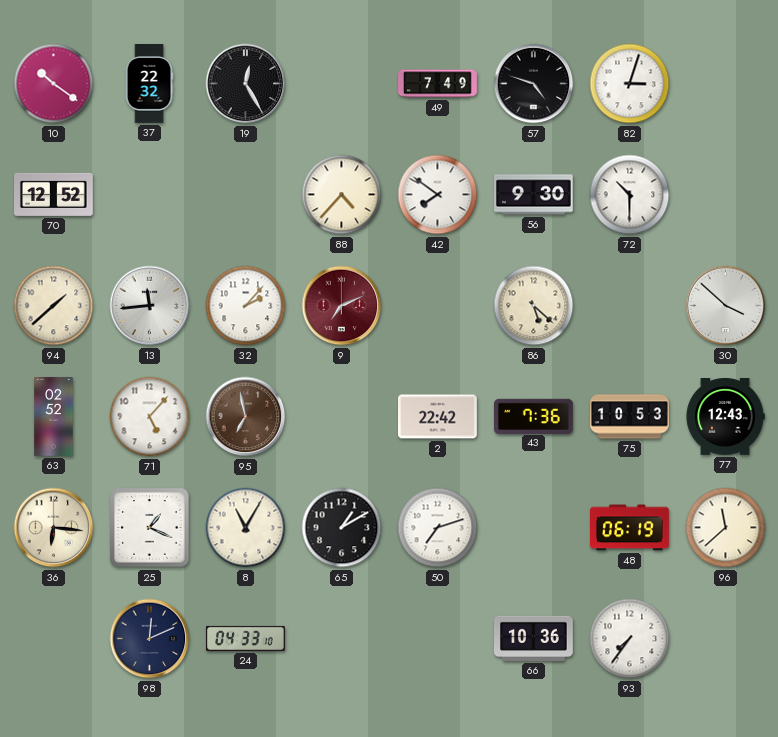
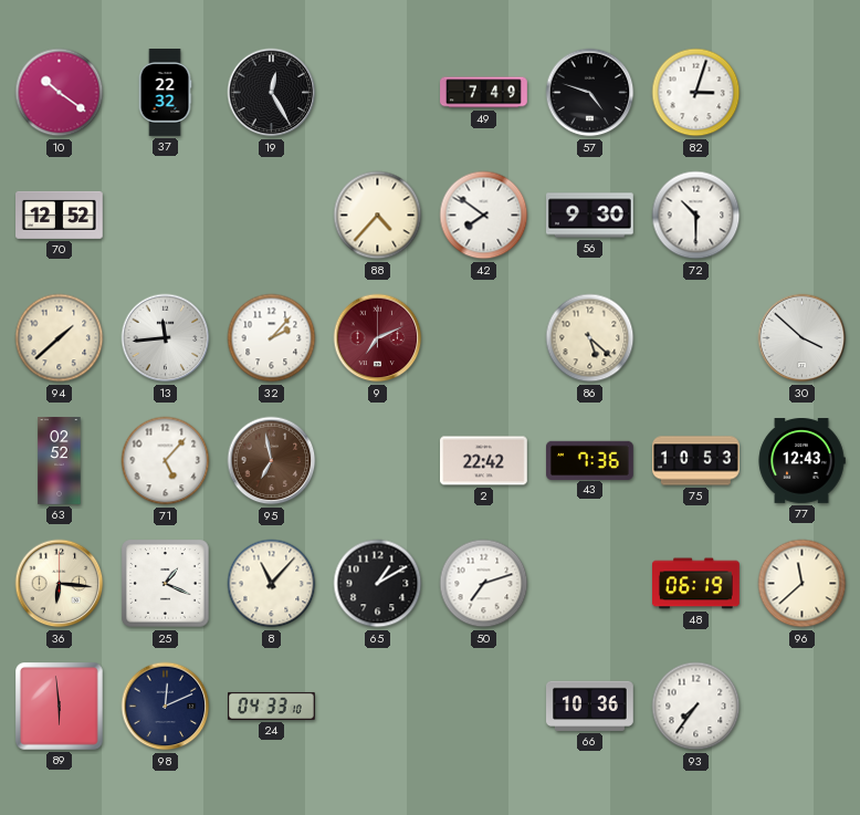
8: 11:05 -> 11:07
89: none -> 5:59
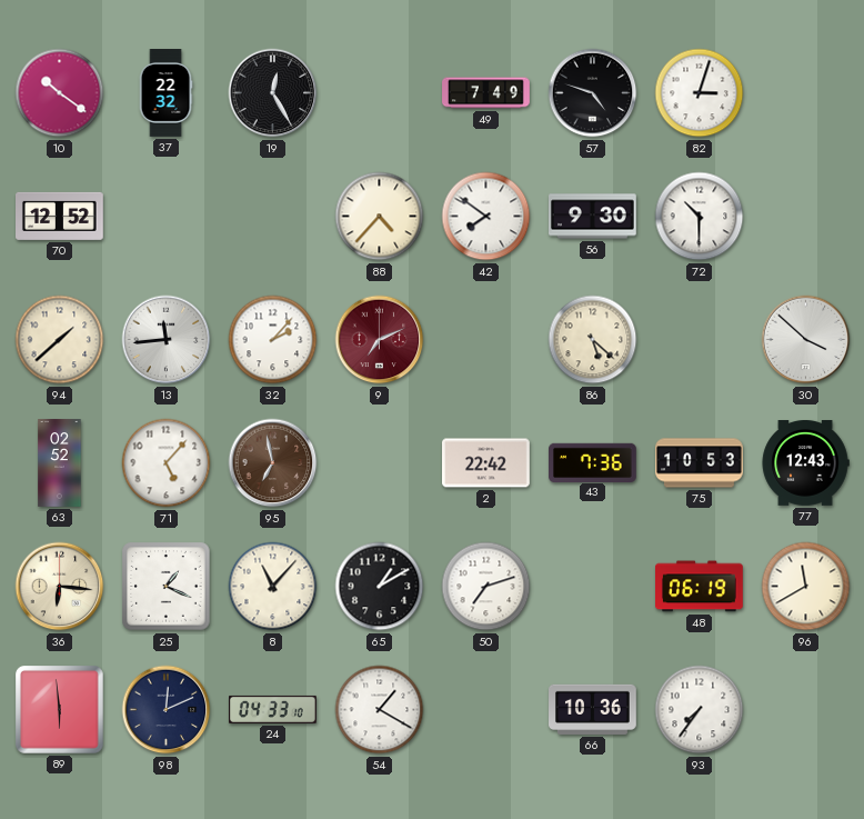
96: 11:38 -> 11:40
54: none -> 1:20
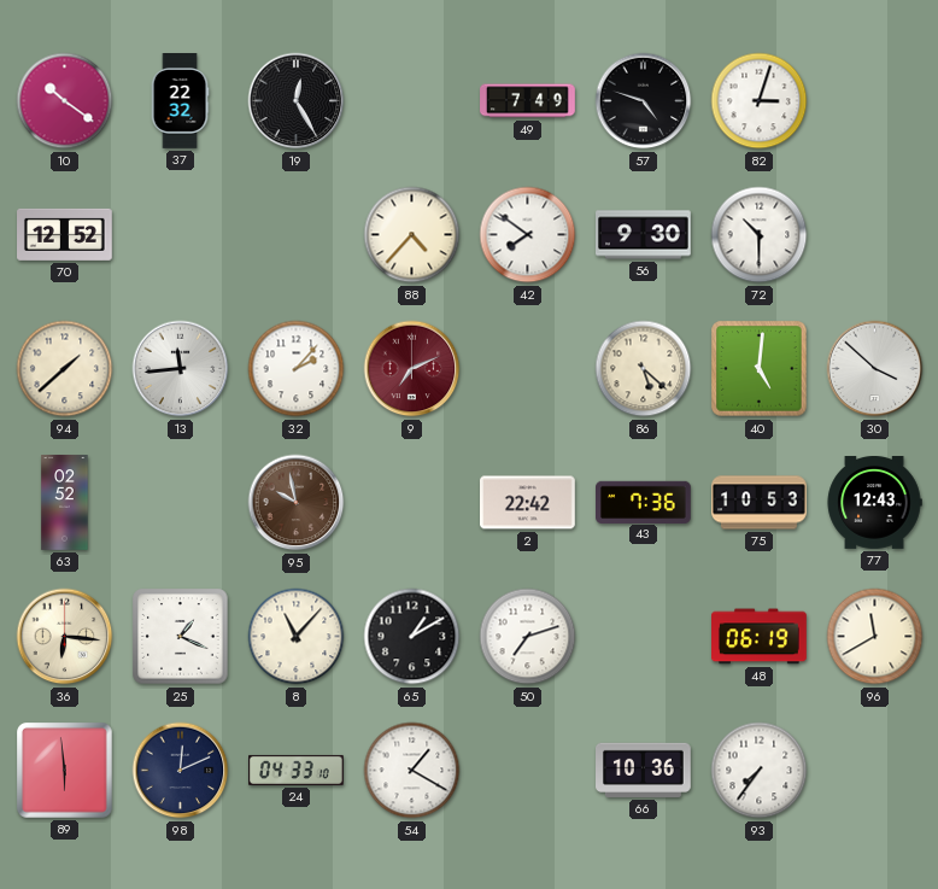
40: none -> 5:01
71: 5:07 -> none
95: 6:58 -> 9:58
